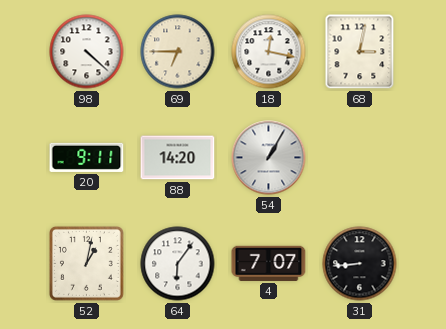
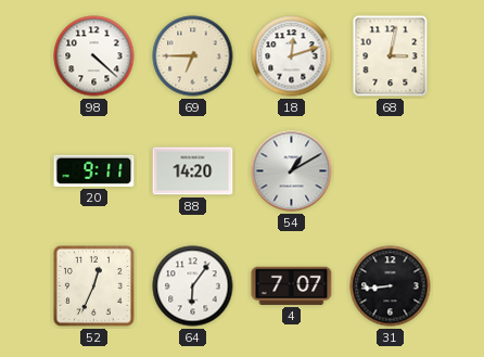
18: 12:17 -> 12:12
54: 1:05 -> 1:10
52: 1:02 -> 12:34
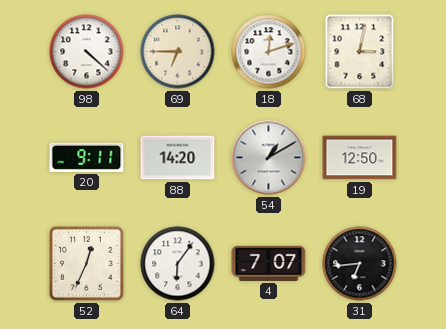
19: none -> 12:50
31: 8:44 -> 6:44
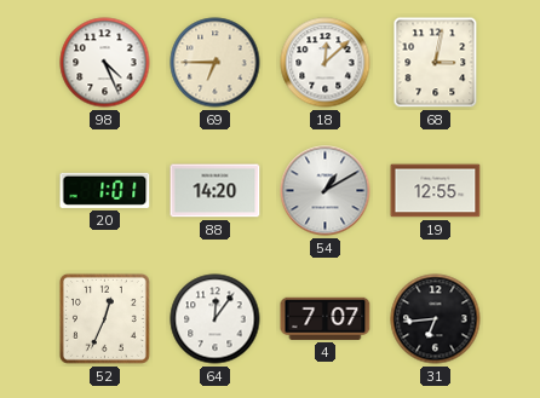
98: 4:22 -> 4:26
18: 12:12 -> 12:08
20: 9:11 -> 1:01
19: 12:50 -> 12:55
64: 6:06 -> 12:06
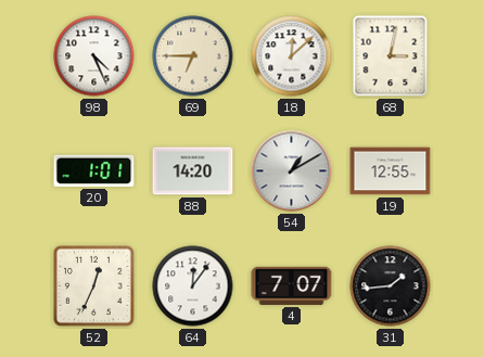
31: 6:44 -> 1:44
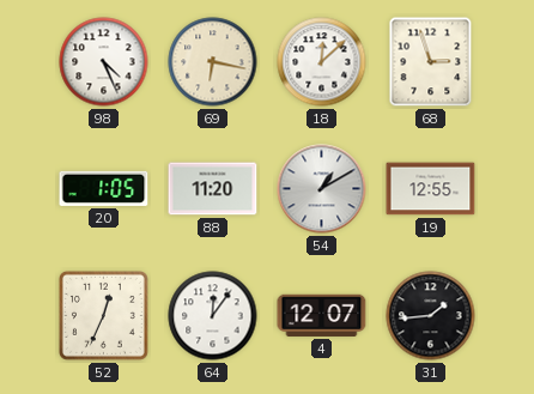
69: 6:45 -> 6:17
68: 3:02 -> 2:57
20: 1:01 -> 1:05
88: 14:20 -> 11:20
4: 7:07 -> 12:07
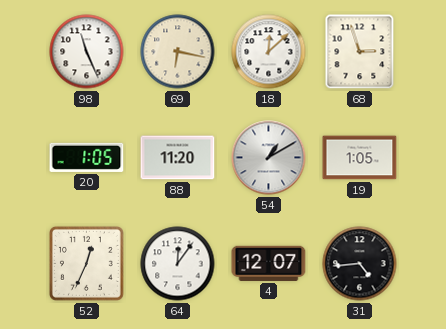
98: 4:26 -> 11:26
19: 12:55 -> 1:05
31: 1:44 -> 4:44
